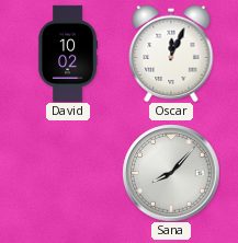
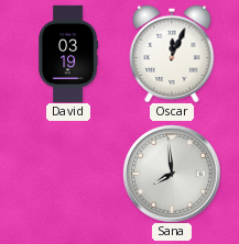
David: 10:02 -> 03:19
Sana: 8:07 -> 7:59
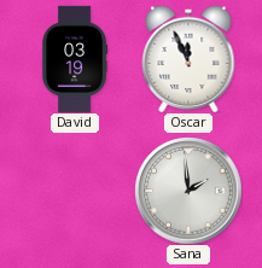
Oscar: 12:04 -> 11:56
Sana: 7:59 -> 1:59
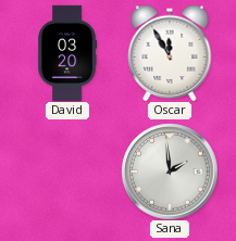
David: 03:19 -> 03:20
Oscar: 11:56 -> 11:55
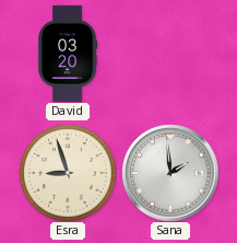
Oscar: 11:55 -> none
Esra: none -> 8:57
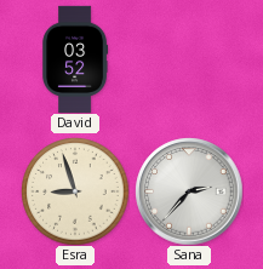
David: 03:20 -> 03:52
Sana: 1:59 -> 2:37
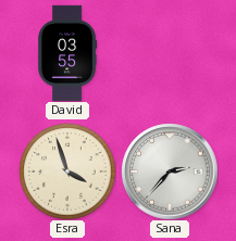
David: 03:52 -> 03:55
Esra: 8:57 -> 3:57
